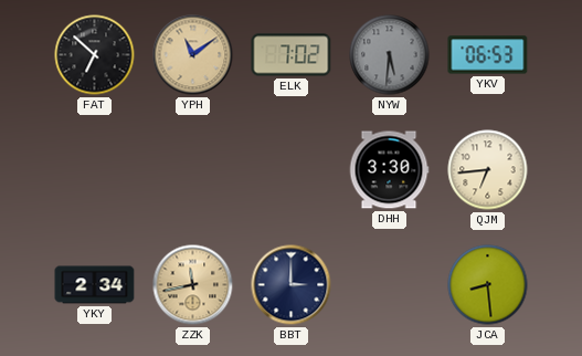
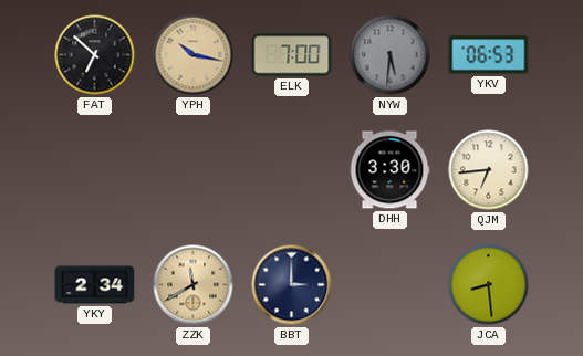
YPH: 11:09 -> 10:17
ELK: 7:02 -> 7:00
ZZK: 11:43 -> 11:40
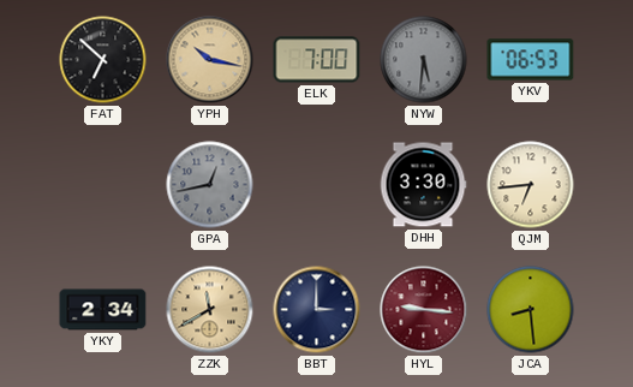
GPA: none -> 12:43
HYL: none -> 9:16
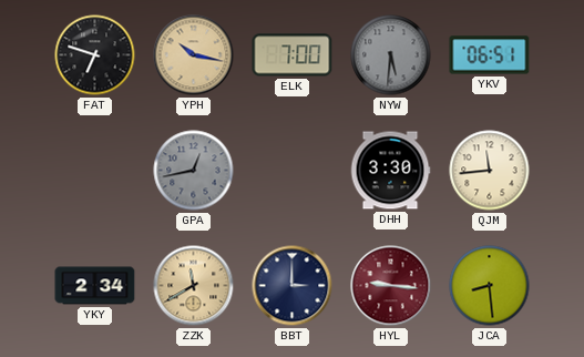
FAT: 6:52 -> 6:48
YKV: 06:53 -> 06:51
QJM: 6:44 -> 11:44
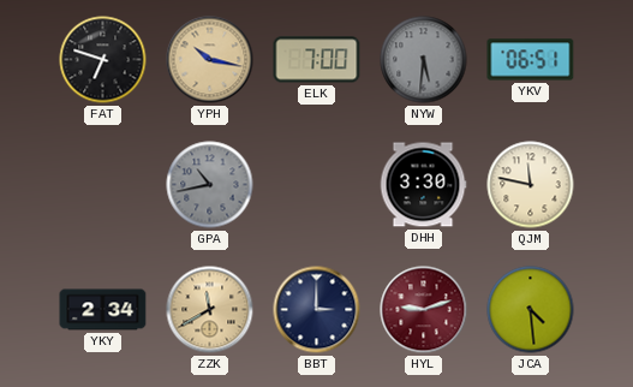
GPA: 12:43 -> 10:43
QJM: 11:44 -> 11:47
HYL: 9:16 -> 9:12
JCA: 8:29 -> 4:29
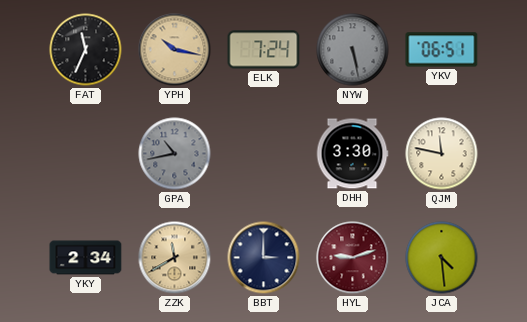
FAT: 6:48 -> 11:34
ELK: 7:00 -> 7:24
NYW: 5:31 -> 5:28
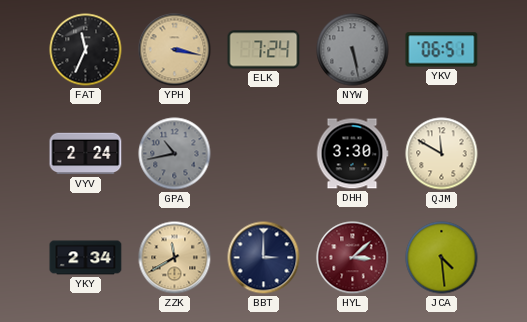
YPH: 10:17 -> 3:17
VYV: none -> 2:24
QJM: 11:47 -> 11:50
HYL: 9:12 -> 3:08
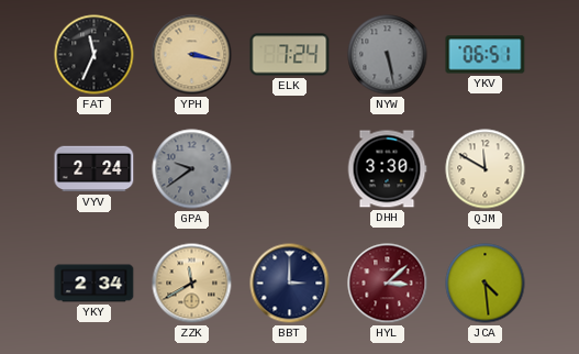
GPA: 10:43 -> 9:39
